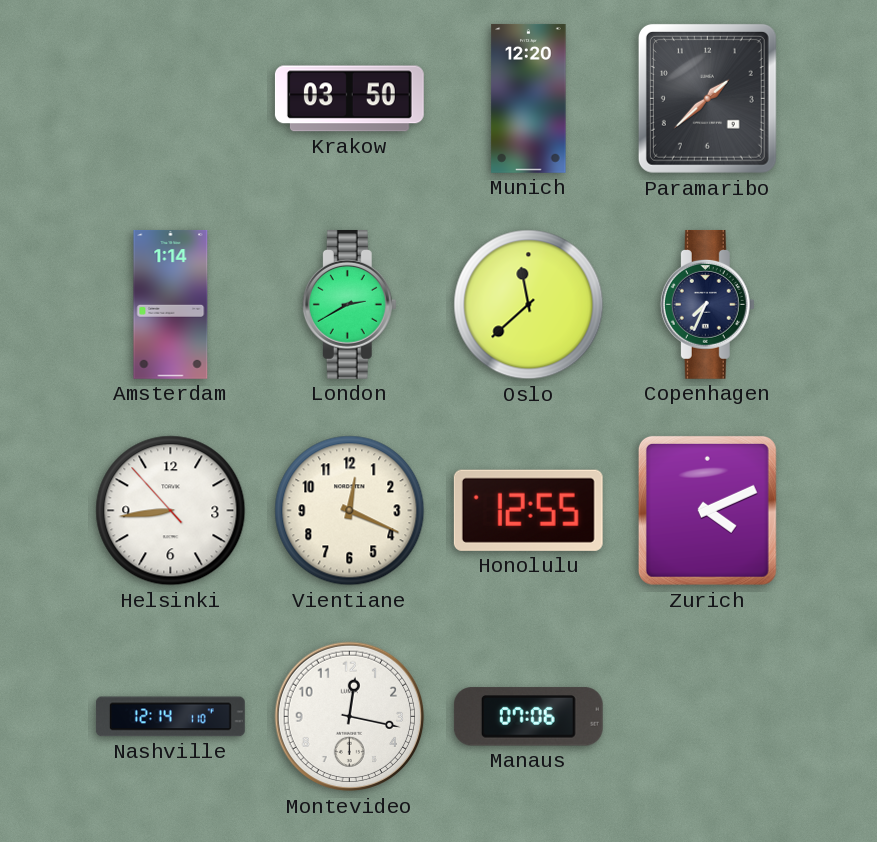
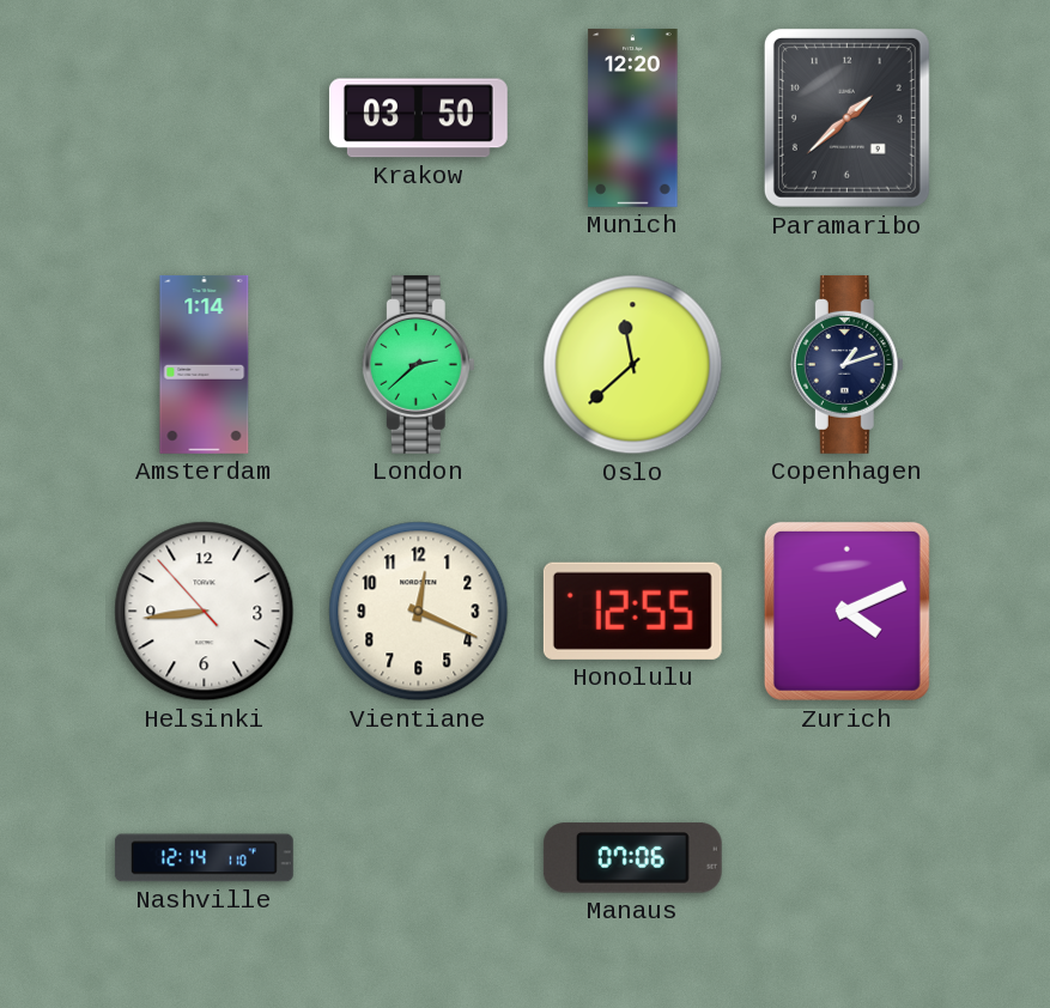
London: 2:40 -> 2:38
Copenhagen: 7:34 -> 1:12
Montevideo: 12:17 -> none
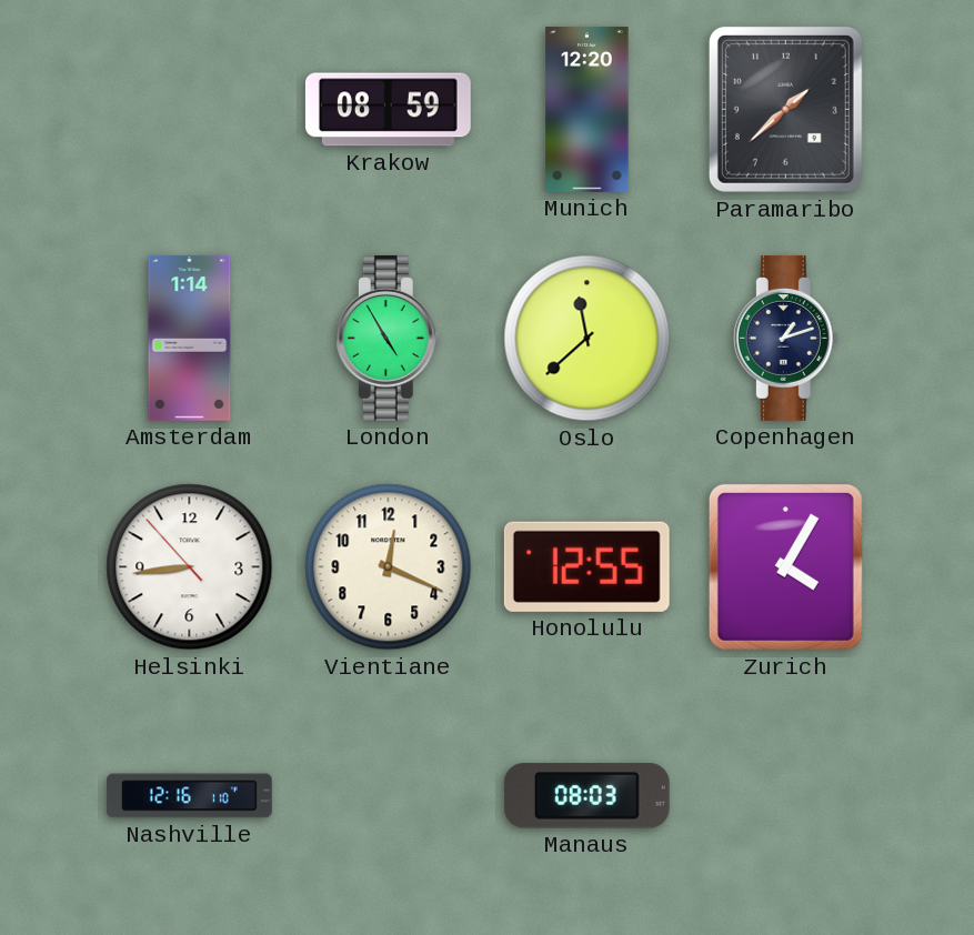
Krakow: 03:50 -> 08:59
London: 2:38 -> 4:55
Zurich: 4:11 -> 4:05
Nashville: 12:14 -> 12:16
Manaus: 07:06 -> 08:03
